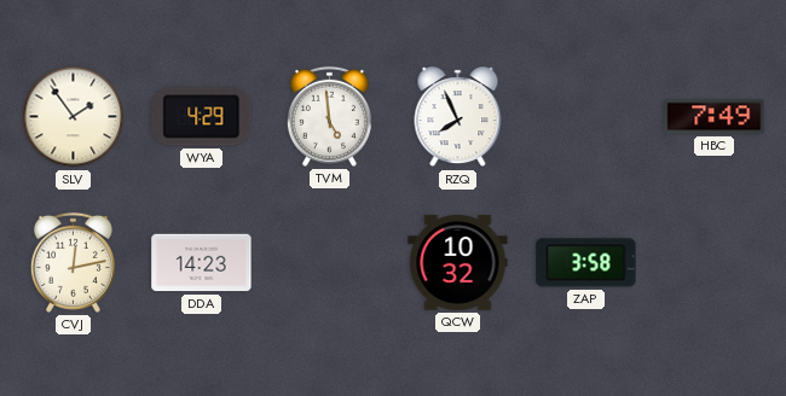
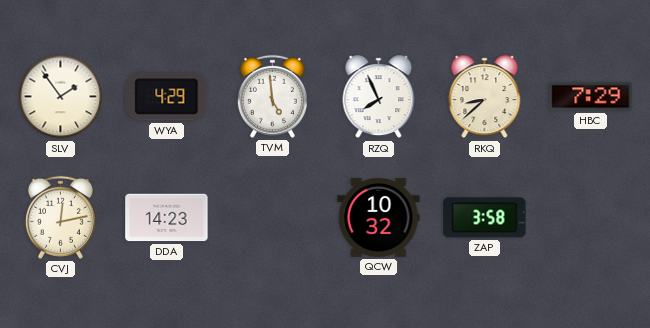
RKQ: none -> 8:38
HBC: 7:49 -> 7:29
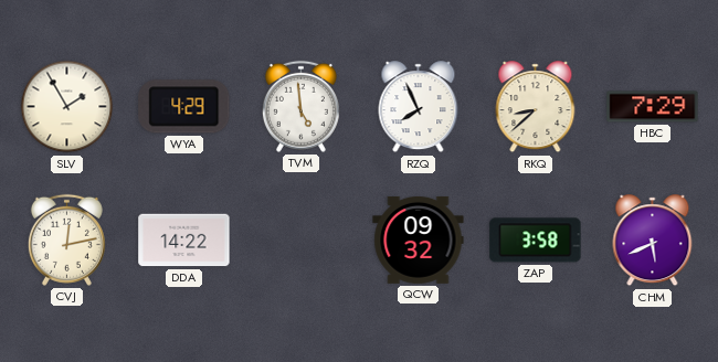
SLV: 1:54 -> 1:55
DDA: 14:23 -> 14:22
QCW: 10:32 -> 09:32
CHM: none -> 5:41
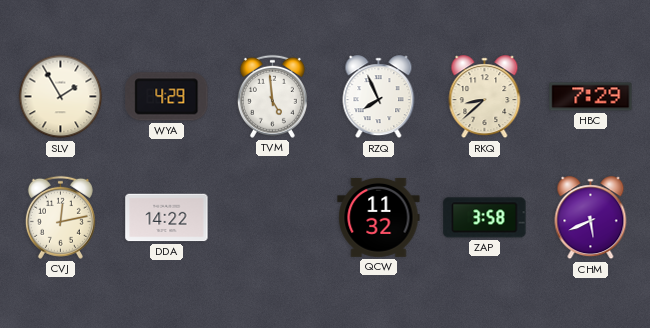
QCW: 09:32 -> 11:32
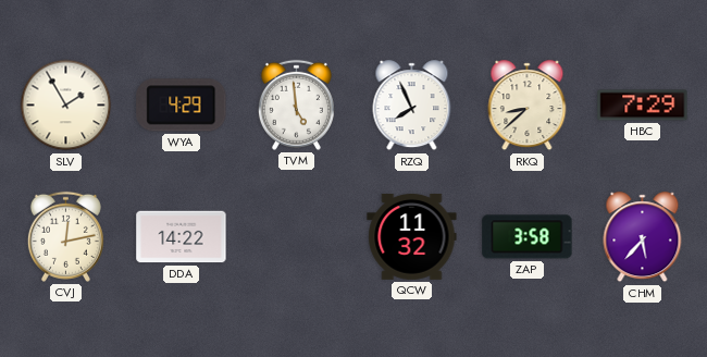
CHM: 5:41 -> 5:37
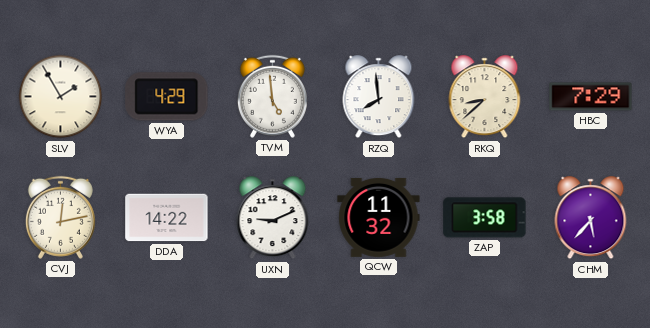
RZQ: 7:56 -> 7:59
UXN: none -> 9:11
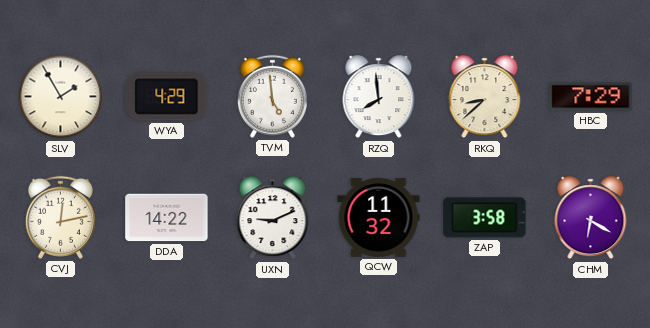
CHM: 5:37 -> 6:20
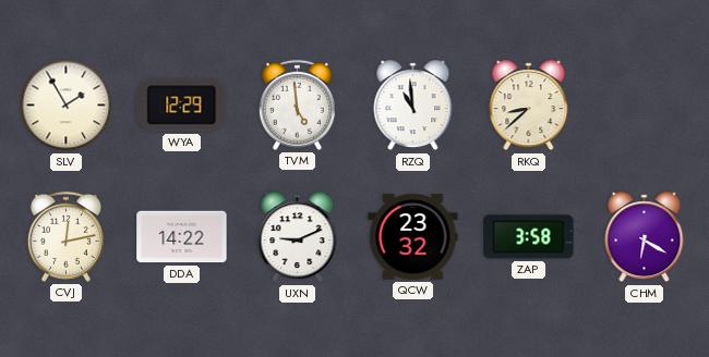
WYA: 4:29 -> 12:29
RZQ: 7:59 -> 10:59
HBC: 7:29 -> none
QCW: 11:32 -> 23:32
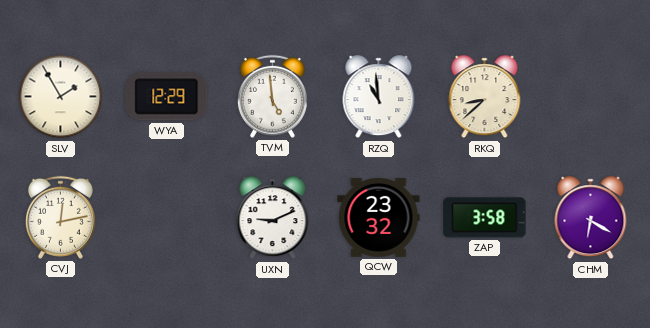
DDA: 14:22 -> none
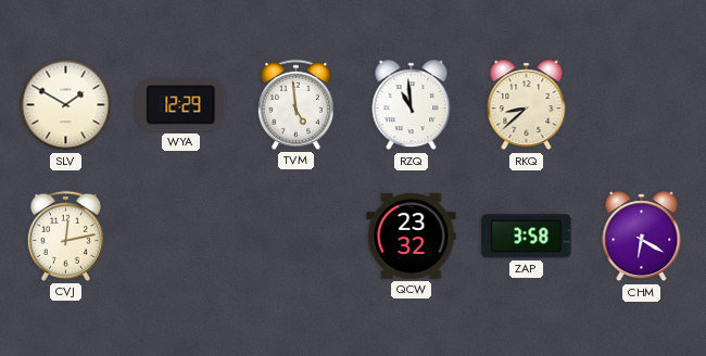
SLV: 1:55 -> 1:50
UXN: 9:11 -> none
